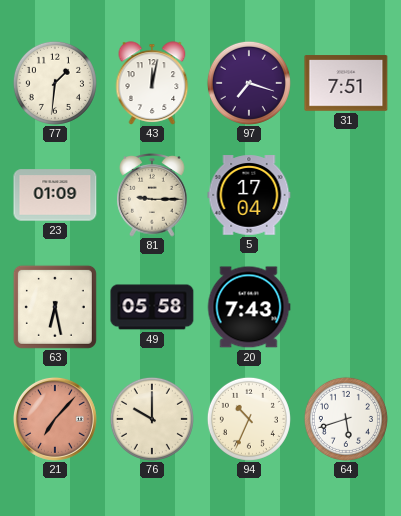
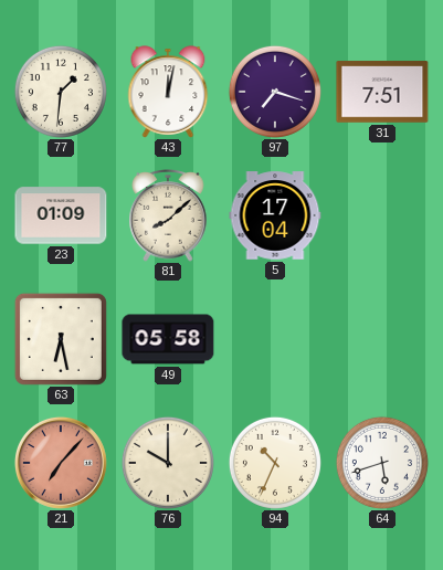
81: 9:15 -> 8:08
20: 7:43 -> none
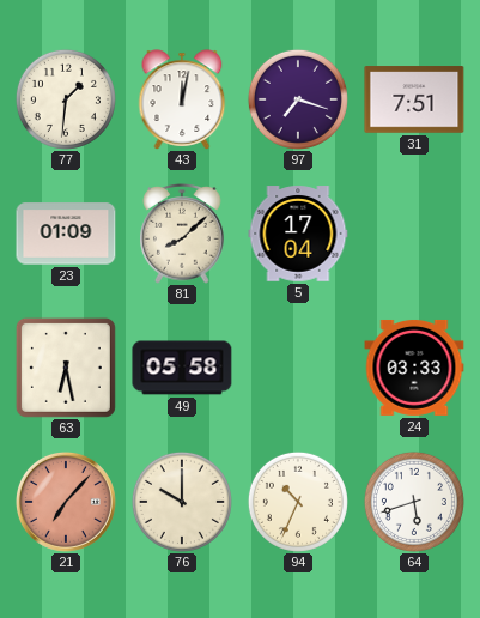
24: none -> 03:33
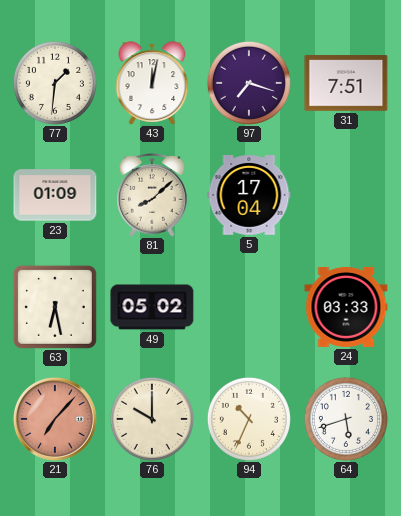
49: 05:58 -> 05:02
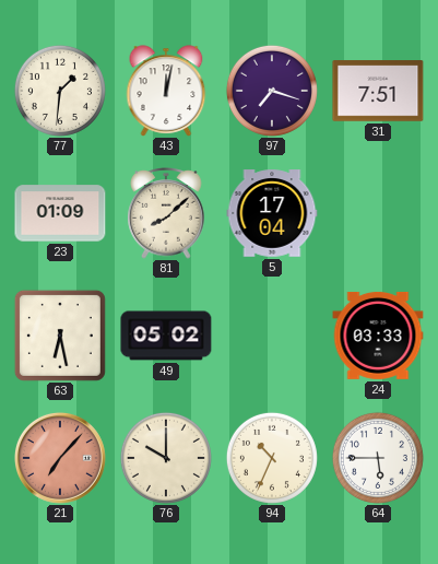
64: 5:42 -> 5:45
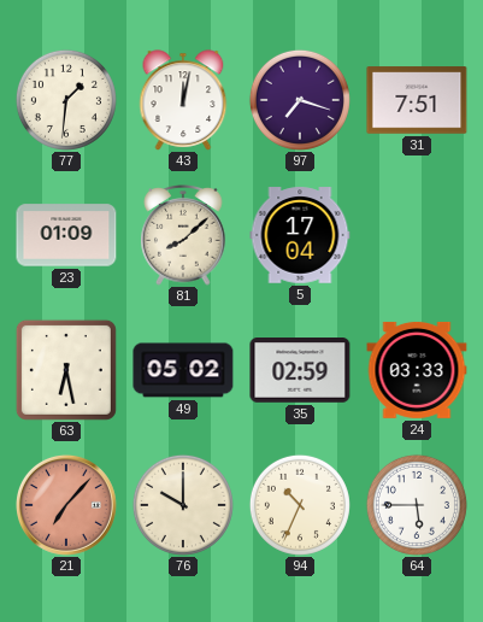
35: none -> 02:59
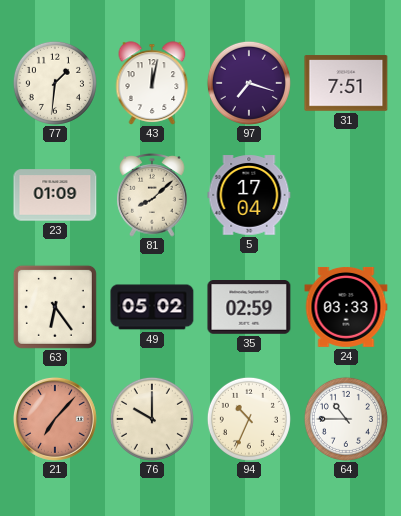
63: 6:28 -> 6:24
64: 5:45 -> 10:45
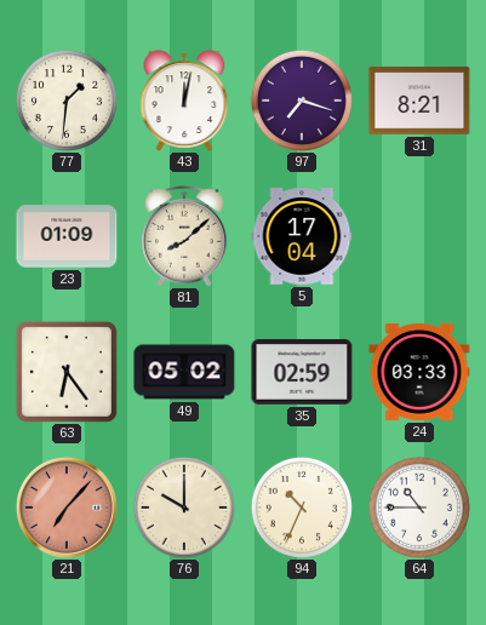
31: 7:51 -> 8:21
